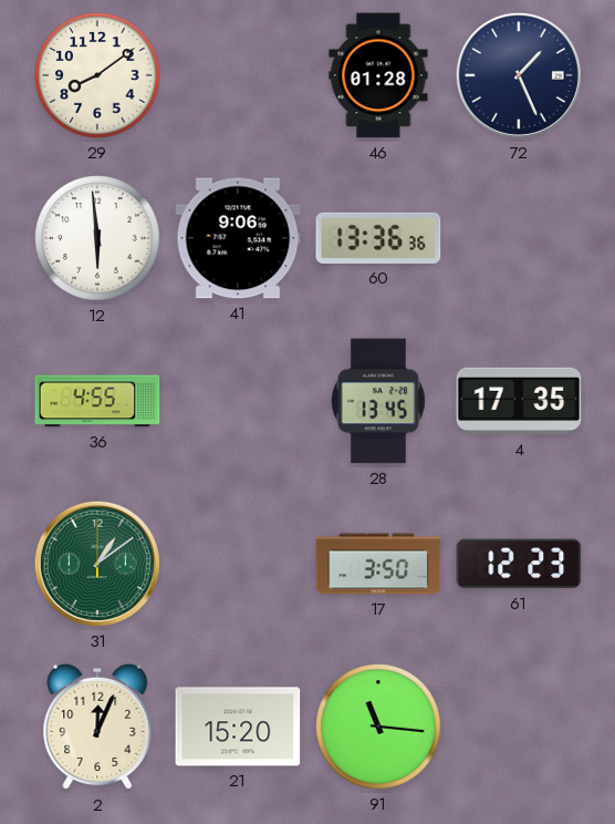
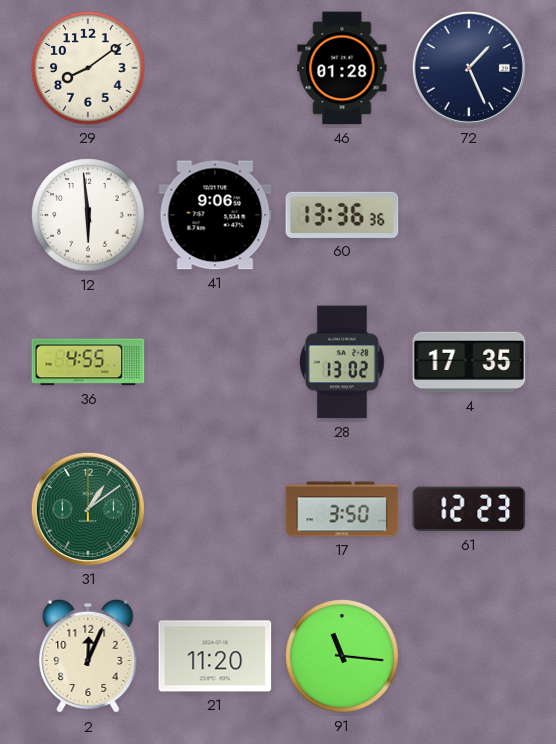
28: 13:45 -> 13:02
21: 15:20 -> 11:20
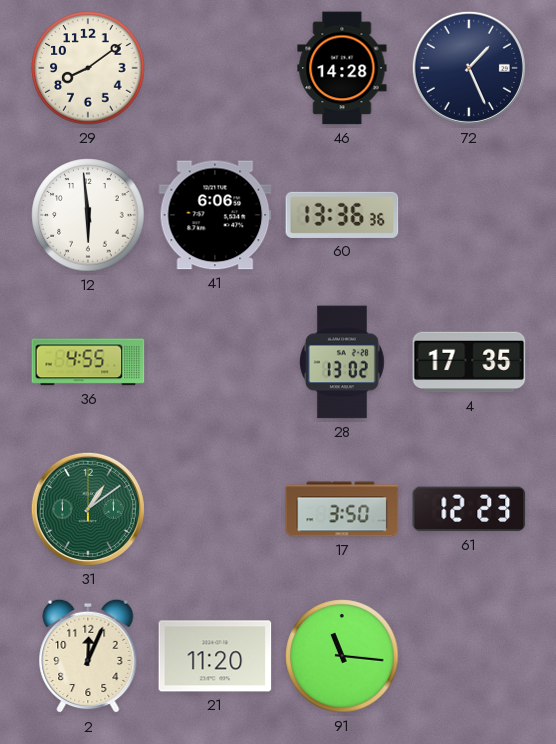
46: 01:28 -> 14:28
41: 9:06 -> 6:06
